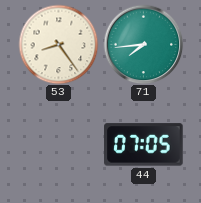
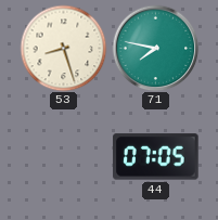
53: 8:24 -> 8:27
71: 7:44 -> 7:47
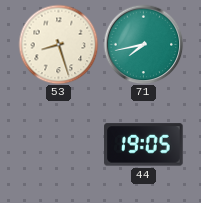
71: 7:47 -> 7:43
44: 07:05 -> 19:05
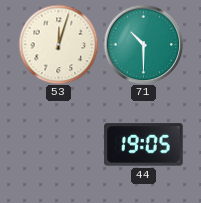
53: 8:27 -> 12:03
71: 7:43 -> 10:30
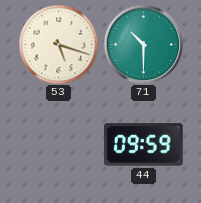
53: 12:03 -> 5:18
44: 19:05 -> 09:59
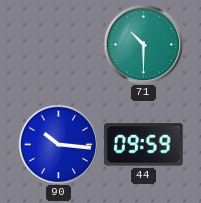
53: 5:18 -> none
90: none -> 10:16
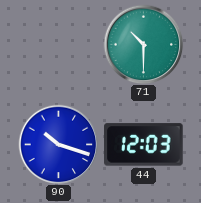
90: 10:16 -> 10:18
44: 09:59 -> 12:03
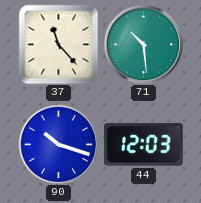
37: none -> 11:23
71: 10:30 -> 10:29
